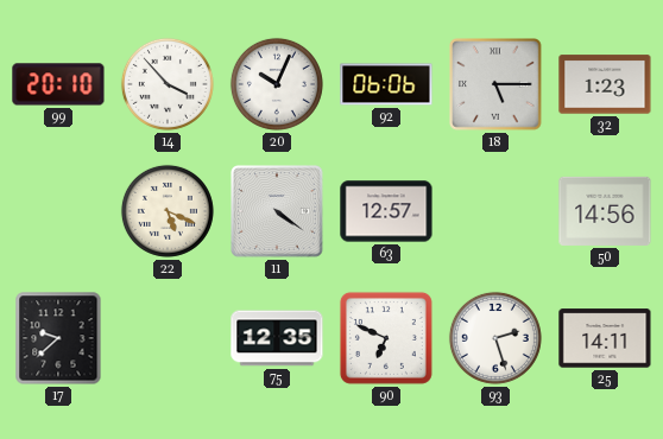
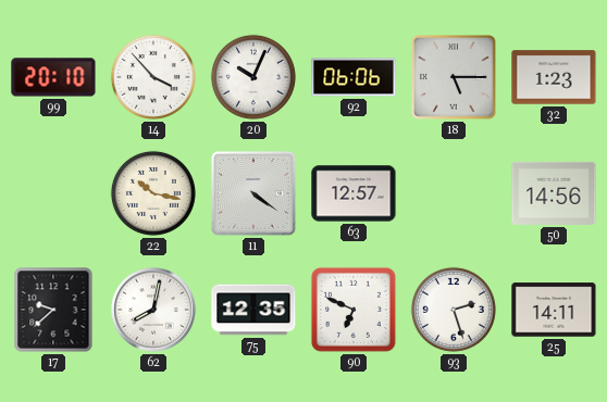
22: 5:19 -> 10:17
62: none -> 8:02
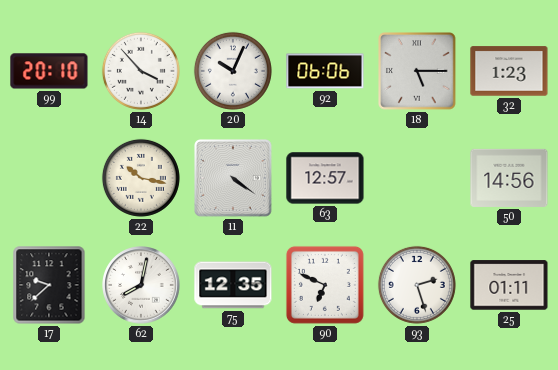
25: 14:11 -> 01:11
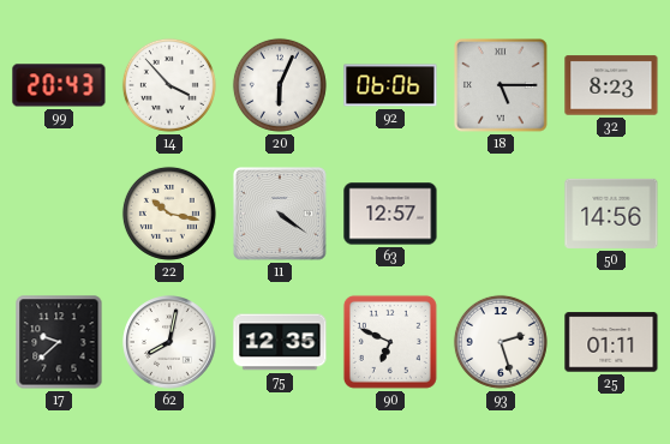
99: 20:10 -> 20:43
20: 10:04 -> 6:04
32: 1:23 -> 8:23
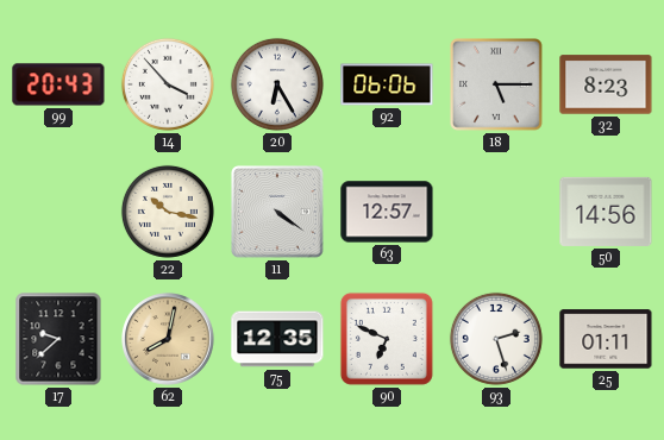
20: 6:04 -> 6:25
62 dial: white -> champagne
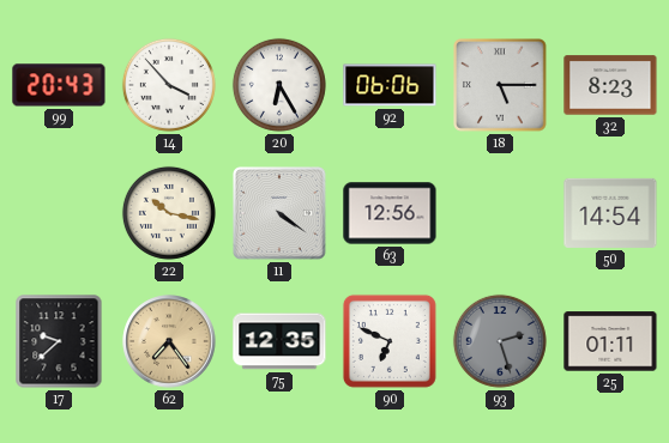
63: 12:57 -> 12:56
50: 14:56 -> 14:54
62: 8:02 -> 7:24
93 dial: white -> grey
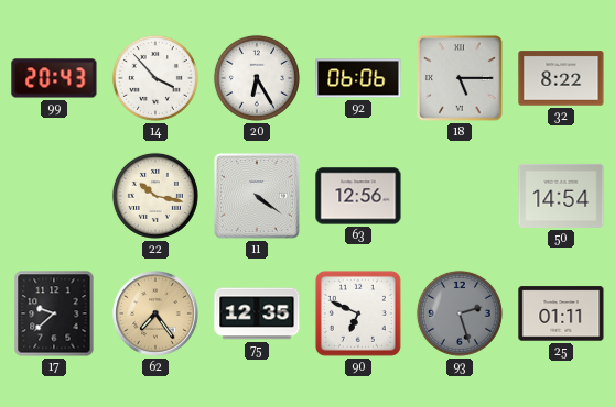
32: 8:23 -> 8:22
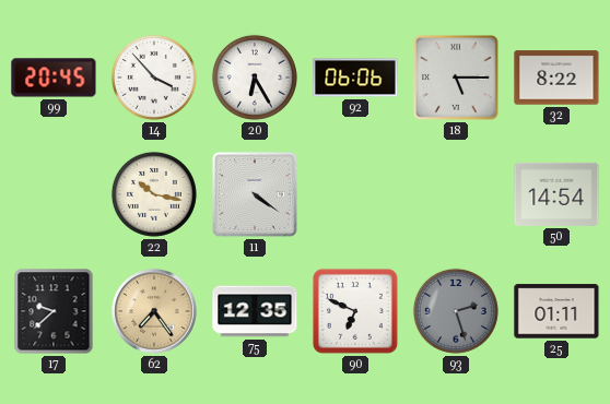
99: 20:43 -> 20:45
63: 12:56 -> none
